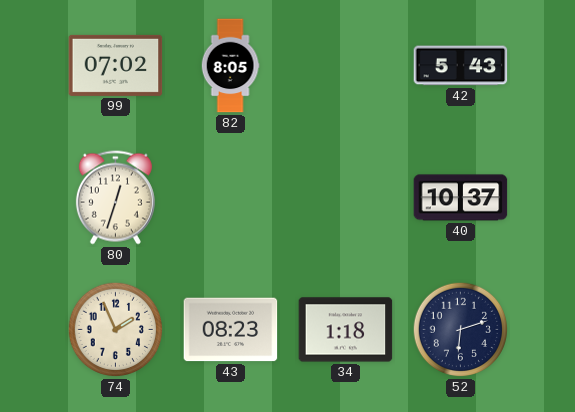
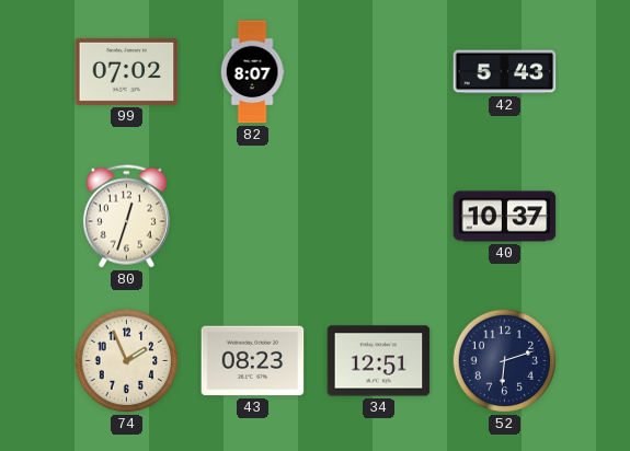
82: 8:05 -> 8:07
34: 1:18 -> 12:51
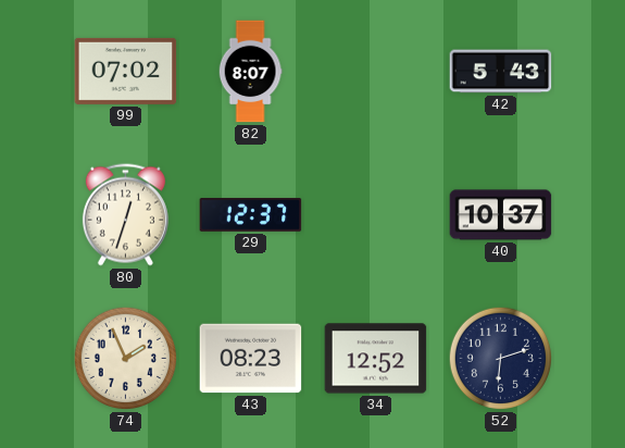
29: none -> 12:37
34: 12:51 -> 12:52
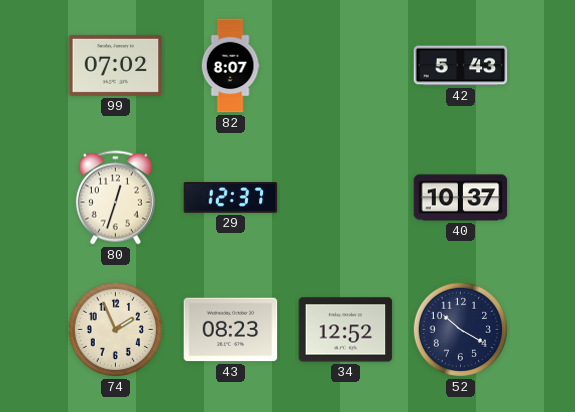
52: 6:12 -> 10:20
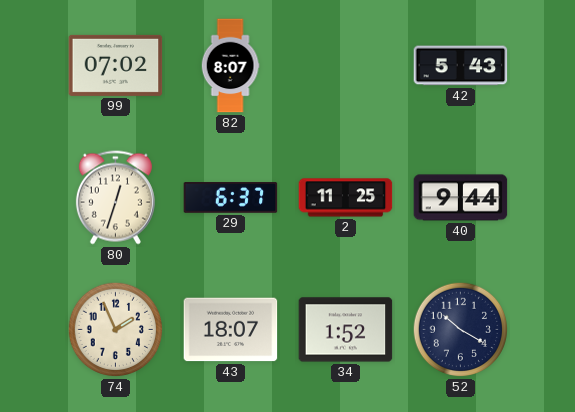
29: 12:37 -> 6:37
2: none -> 11:25
40: 10:37 -> 9:44
43: 08:23 -> 18:07
34: 12:52 -> 1:52
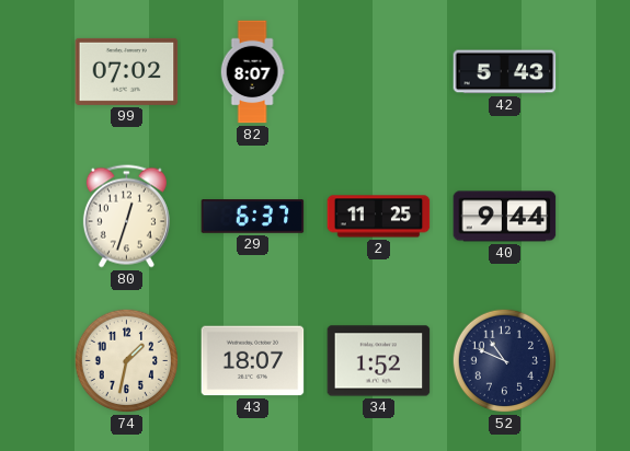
74: 1:56 -> 1:32
52: 10:20 -> 10:49
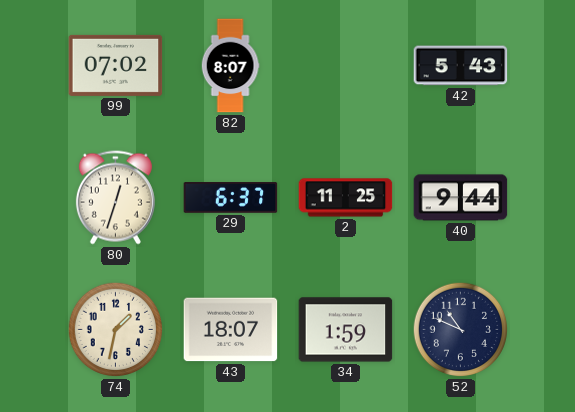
34: 1:52 -> 1:59
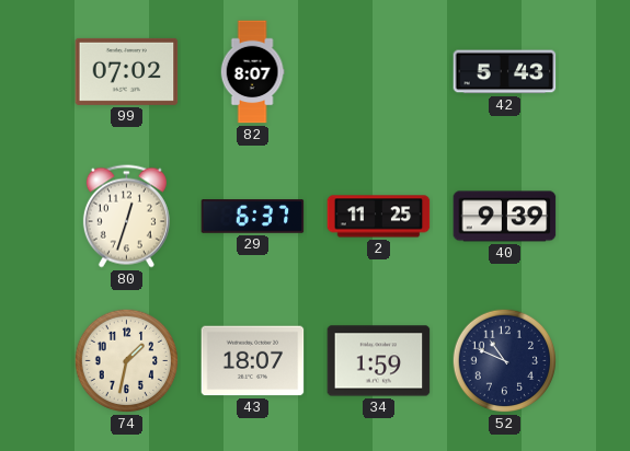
40: 9:44 -> 9:39
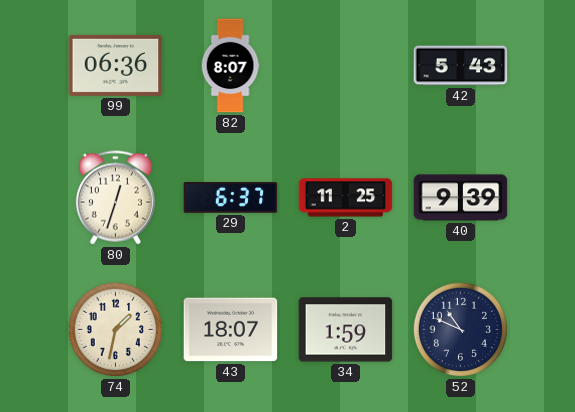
99: 07:02 -> 06:36
